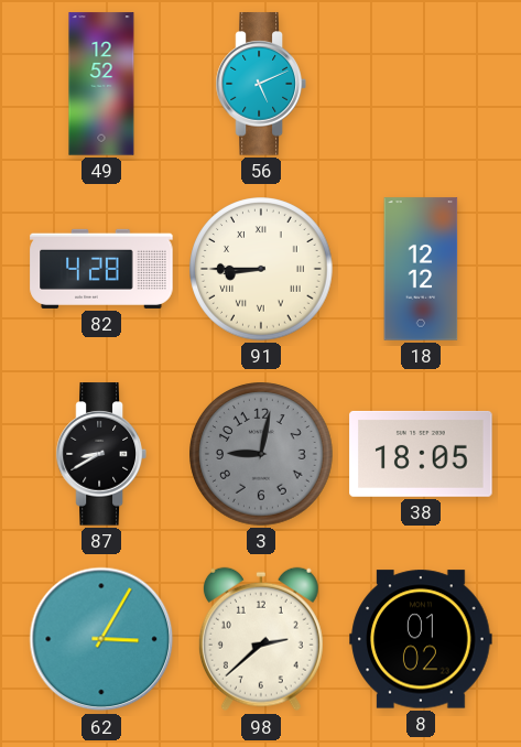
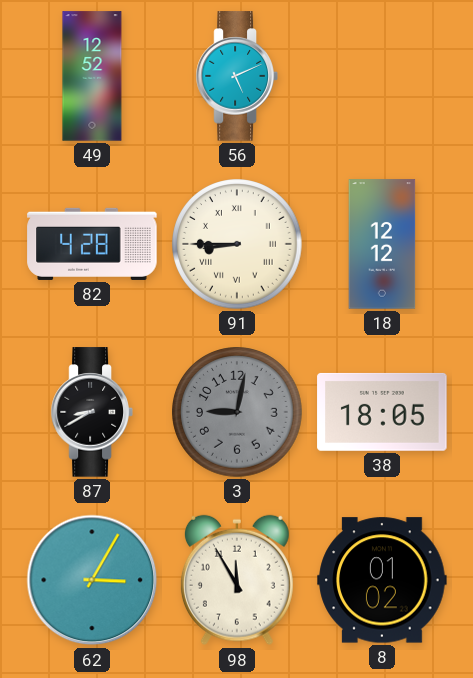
98: 2:38 -> 11:55
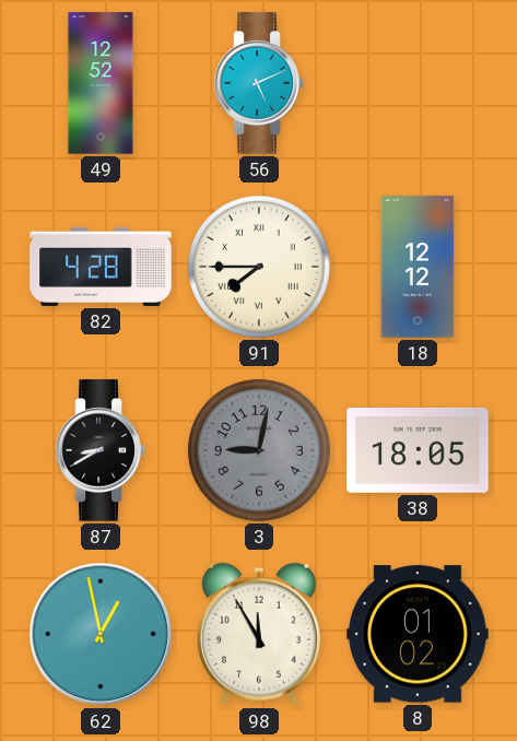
91: 8:45 -> 7:45
62: 3:05 -> 12:58
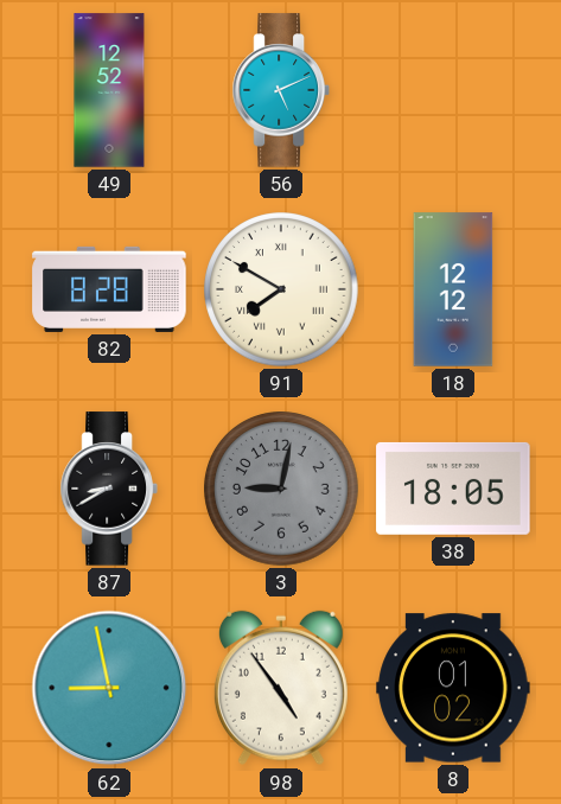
82: 4:28 -> 8:28
91: 7:45 -> 7:50
62: 12:58 -> 8:58
98: 11:55 -> 4:54
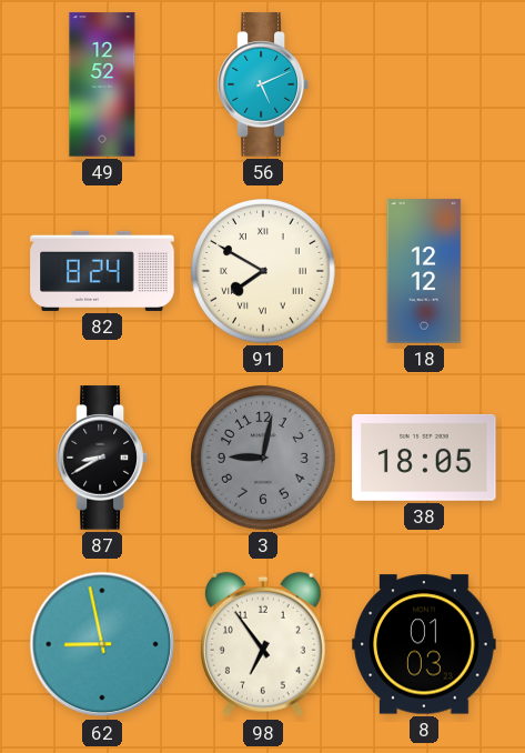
82: 8:28 -> 8:24
98: 4:54 -> 6:54
8: 01:02 -> 01:03
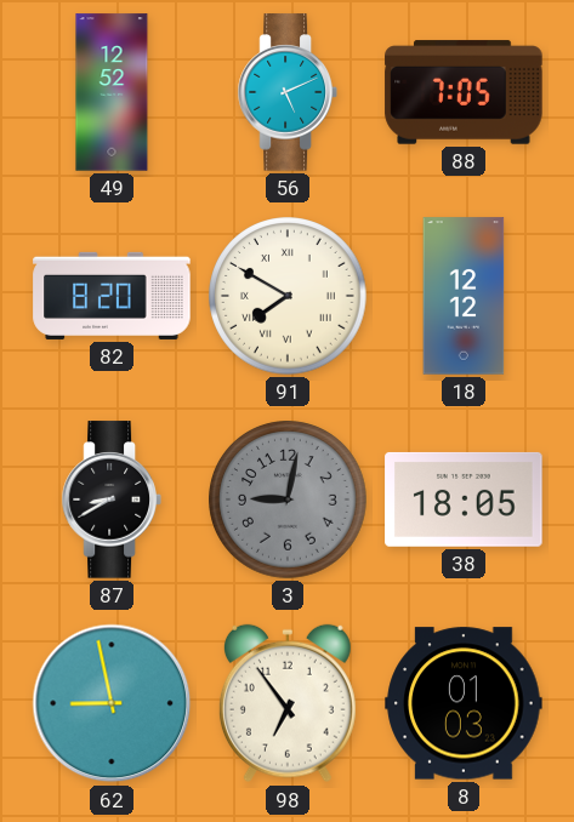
88: none -> 7:05
82: 8:24 -> 8:20
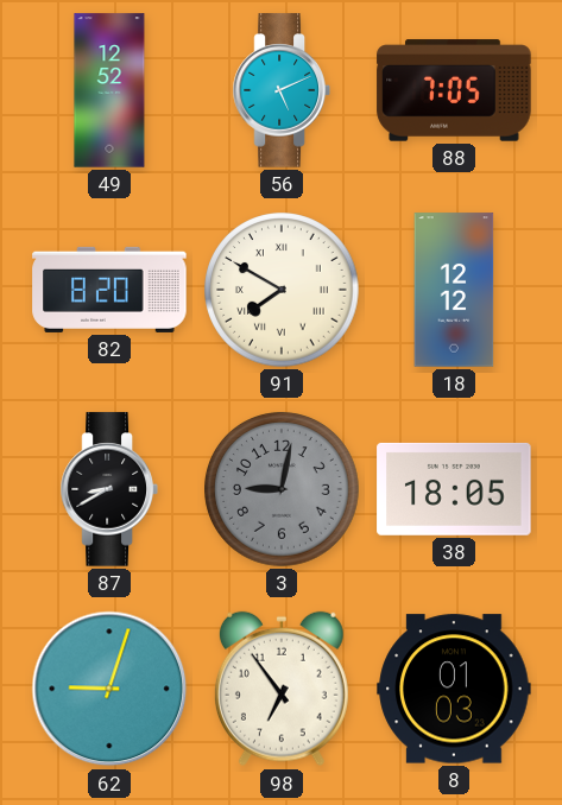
62: 8:58 -> 9:03
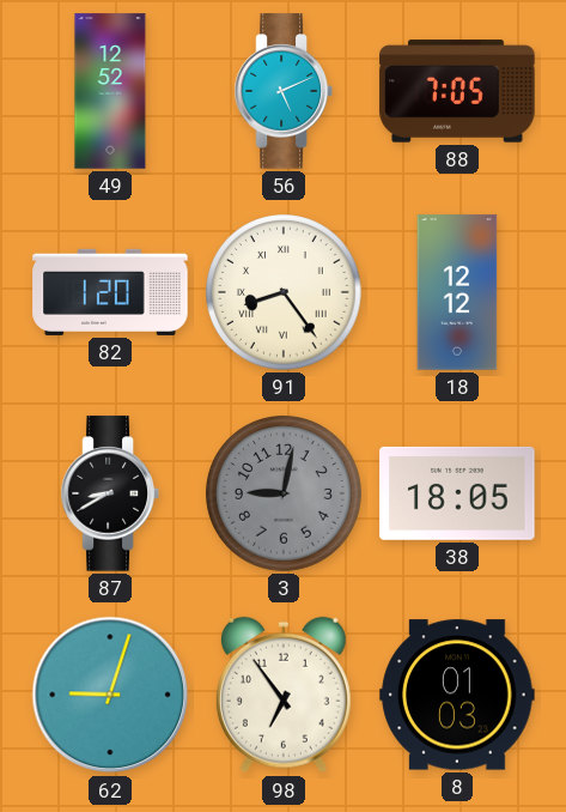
82: 8:20 -> 1:20
91: 7:50 -> 8:24
